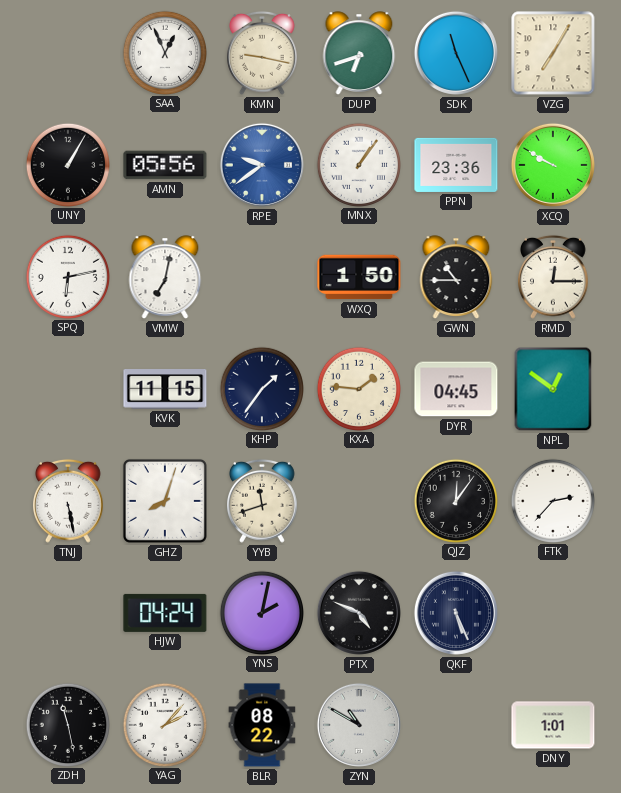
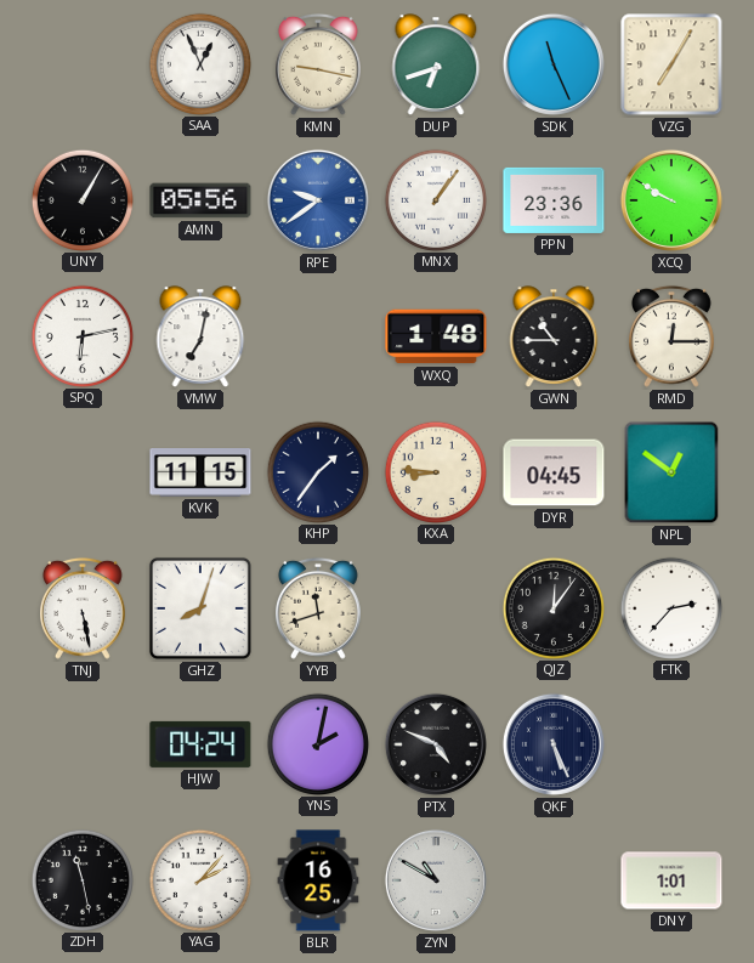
WXQ: 1:50 -> 1:48
KXA: 1:46 -> 8:46
BLR: 08:22 -> 16:25
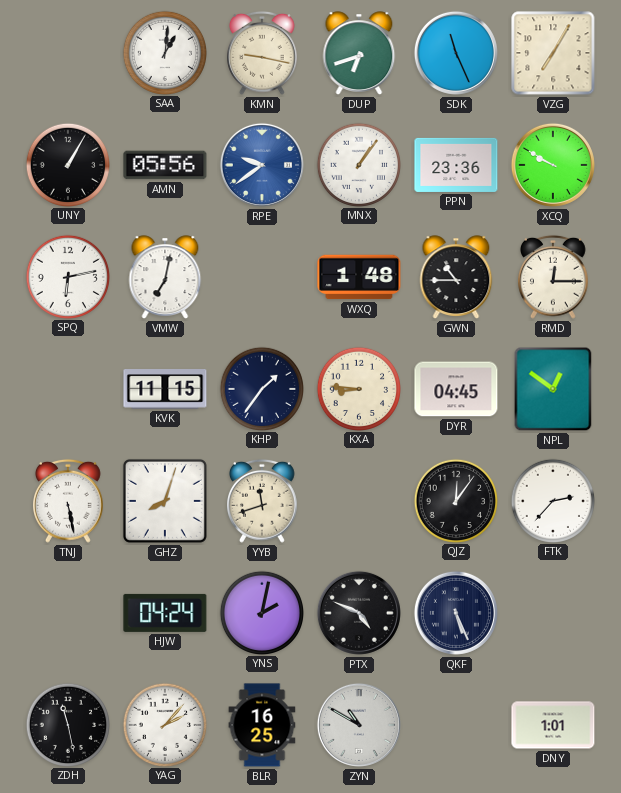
SAA: 12:56 -> 1:01
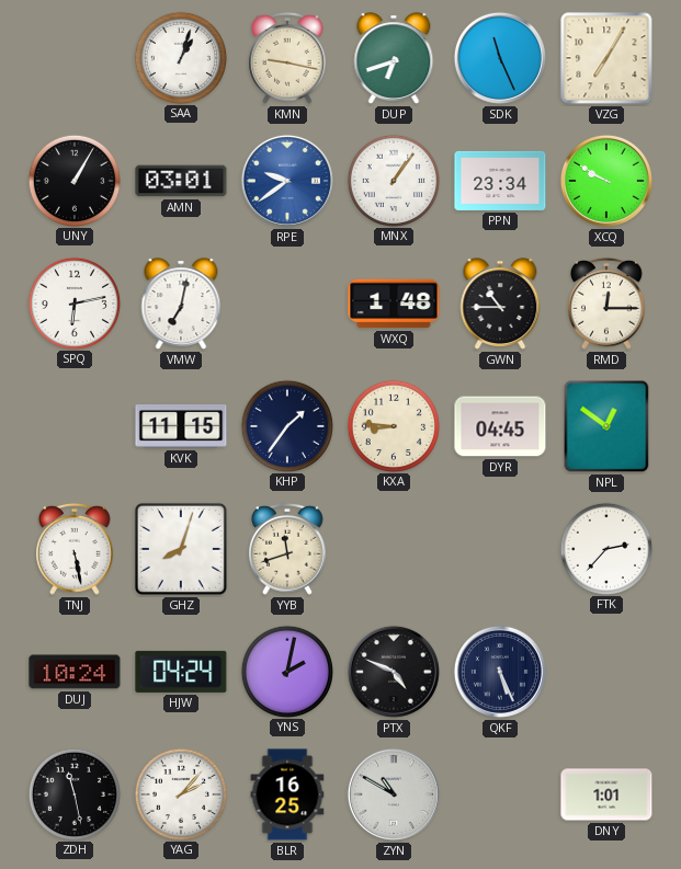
SAA: 1:01 -> 1:03
AMN: 05:56 -> 03:01
PPN: 23:36 -> 23:34
QJZ: 12:06 -> none
DUJ: none -> 10:24
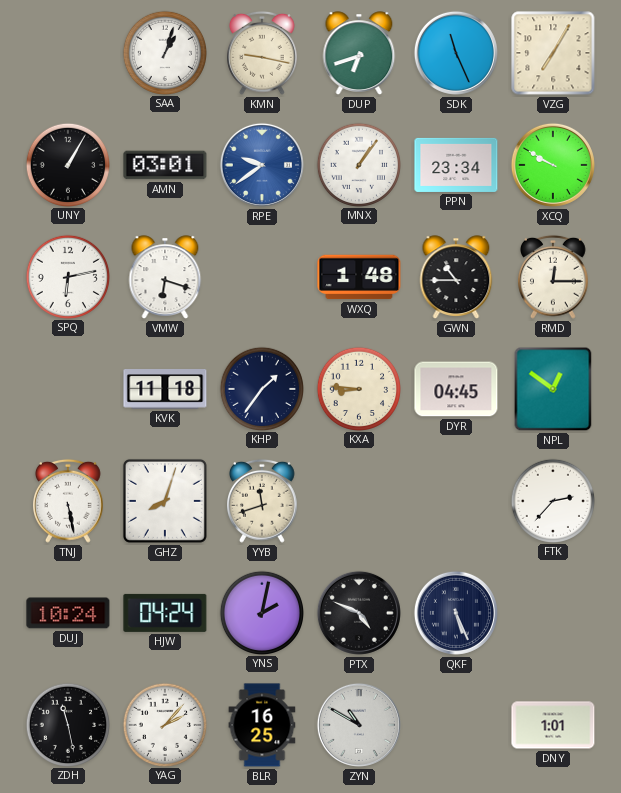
VMW: 7:02 -> 6:18
KVK: 11:15 -> 11:18
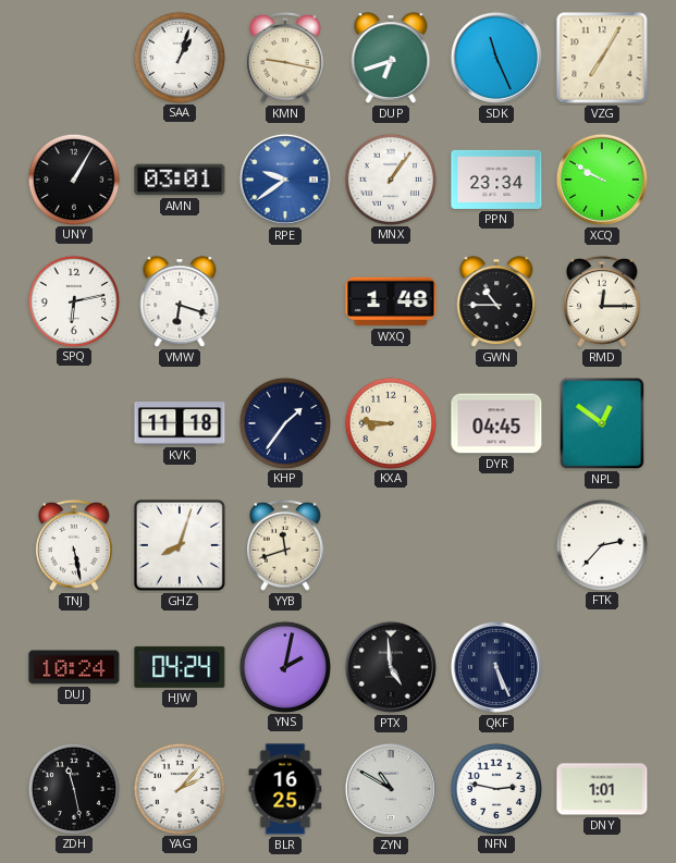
PTX: 4:49 -> 4:59
NFN: none -> 2:47
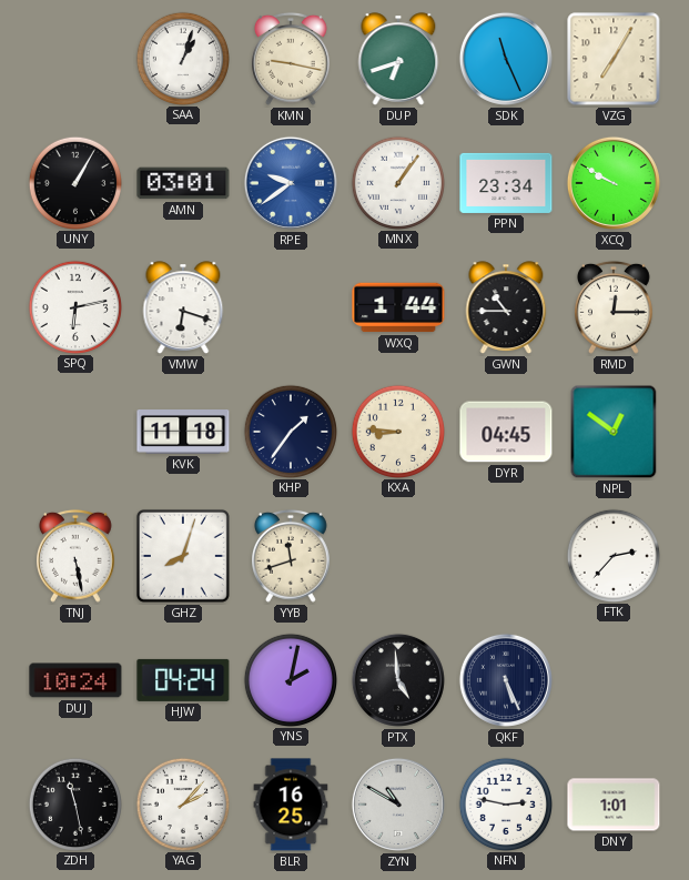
WXQ: 1:48 -> 1:44
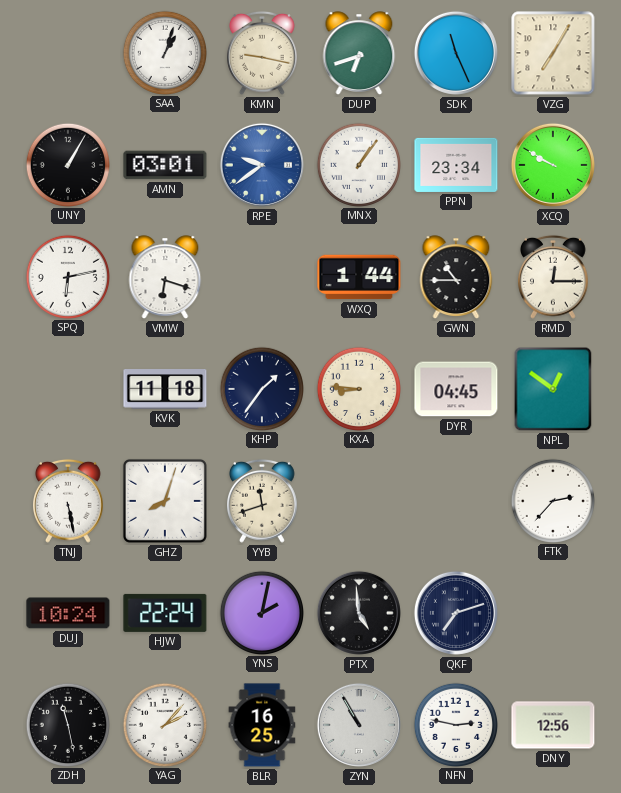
HJW: 04:24 -> 22:24
QKF: 5:26 -> 7:12
ZYN: 10:50 -> 10:55
DNY: 1:01 -> 12:56
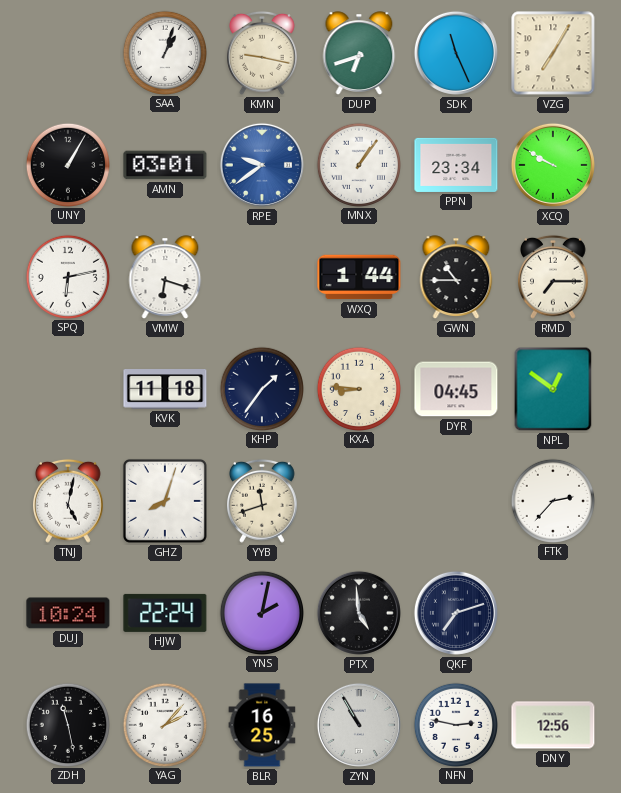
RMD: 12:15 -> 7:15
TNJ: 5:28 -> 5:02
